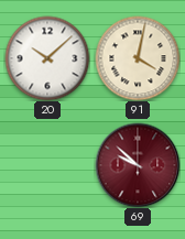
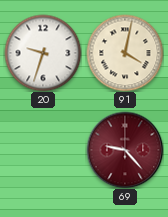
20: 10:08 -> 9:33
69: 9:52 -> 9:23
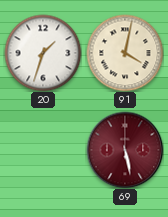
20: 9:33 -> 1:33
69: 9:23 -> 5:28
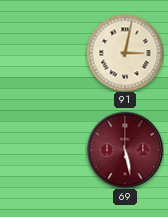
20: 1:33 -> none
91: 4:02 -> 3:02
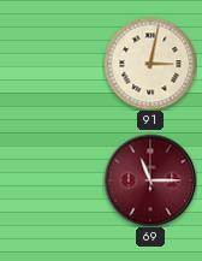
69: 5:28 -> 11:15
